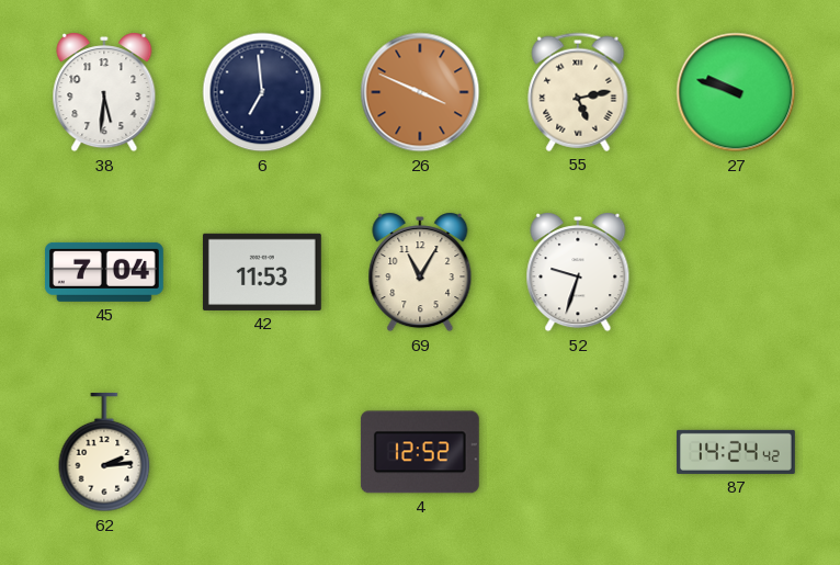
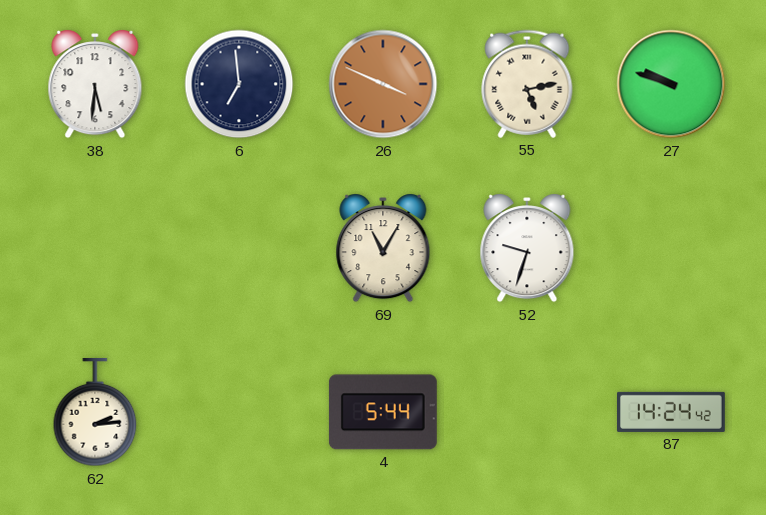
45: 7:04 -> none
42: 11:53 -> none
4: 12:52 -> 5:44
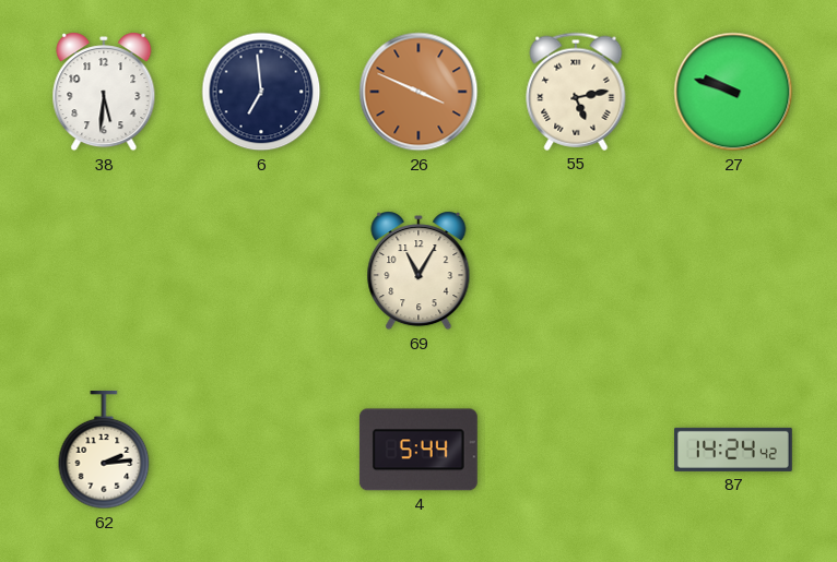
52: 9:33 -> none
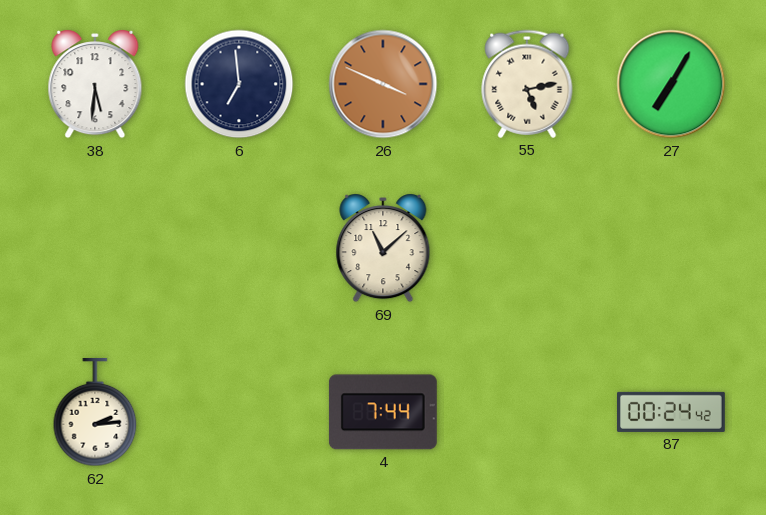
27: 9:48 -> 7:05
69: 11:05 -> 11:08
4: 5:44 -> 7:44
87: 14:24 -> 00:24
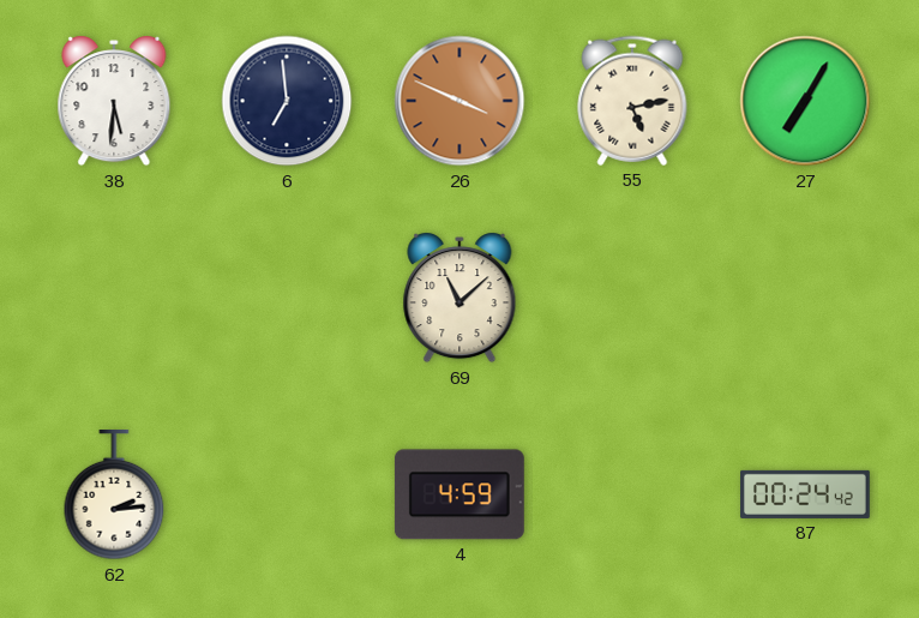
4: 7:44 -> 4:59
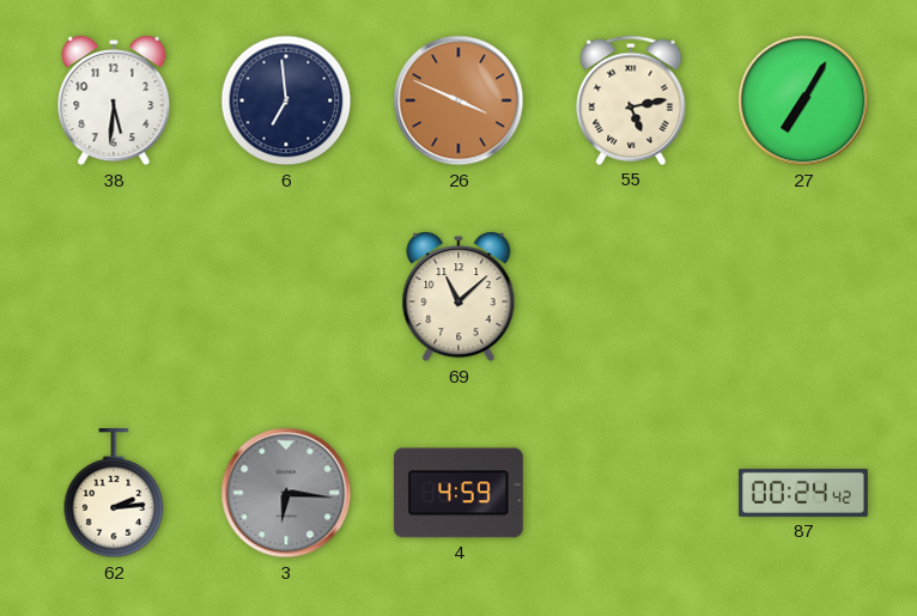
3: none -> 6:16
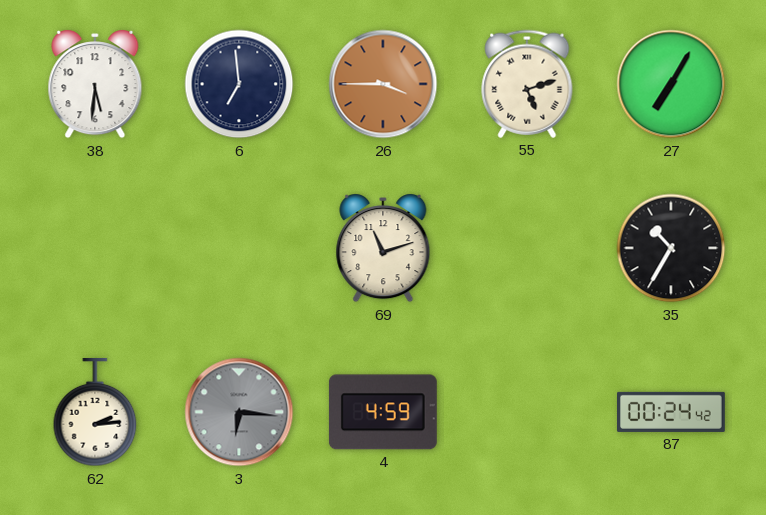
26: 3:49 -> 3:45
55: 5:13 -> 5:12
69: 11:08 -> 11:12
35: none -> 10:35
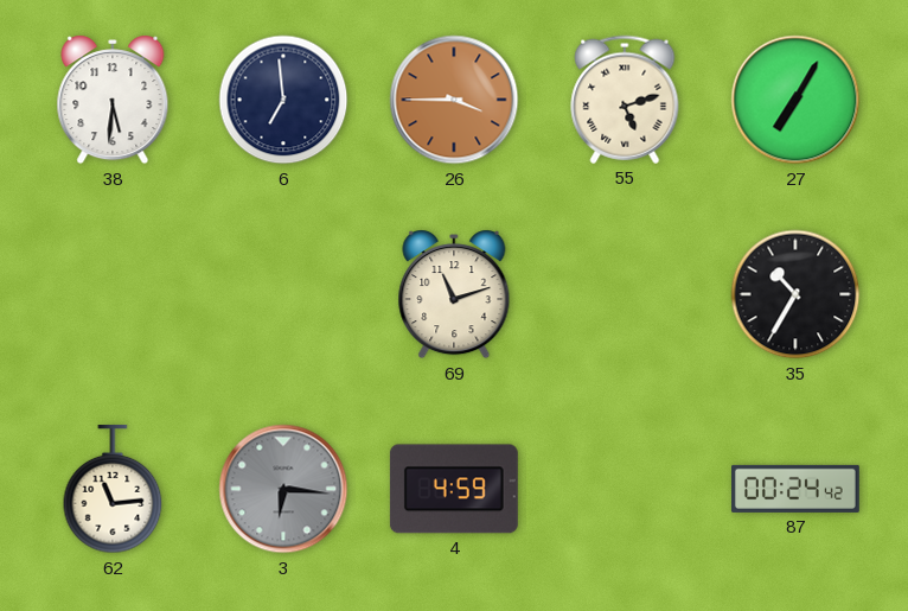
62: 2:14 -> 11:14
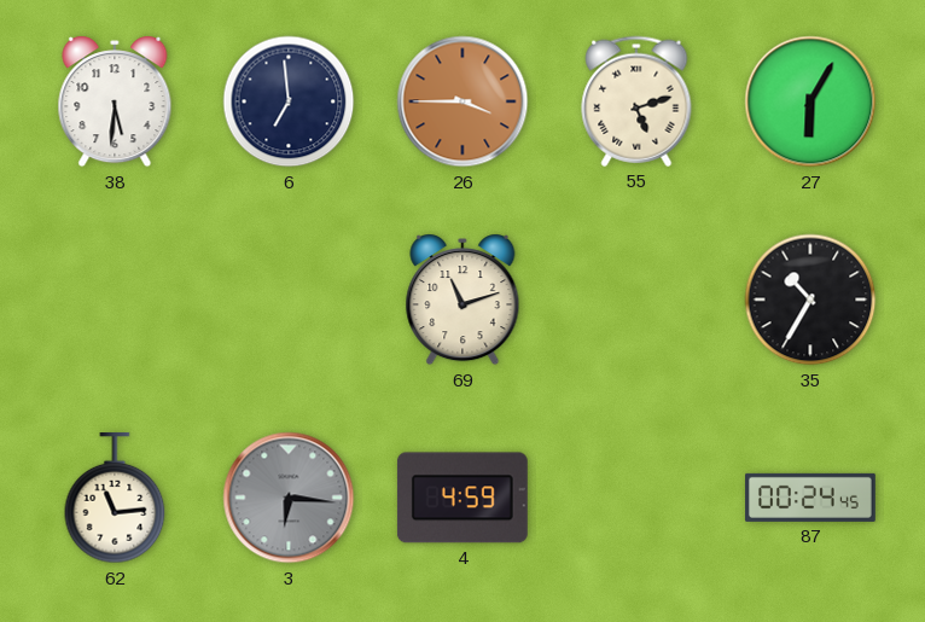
27: 7:05 -> 6:05
87: 00:24:42 -> 00:24:45
